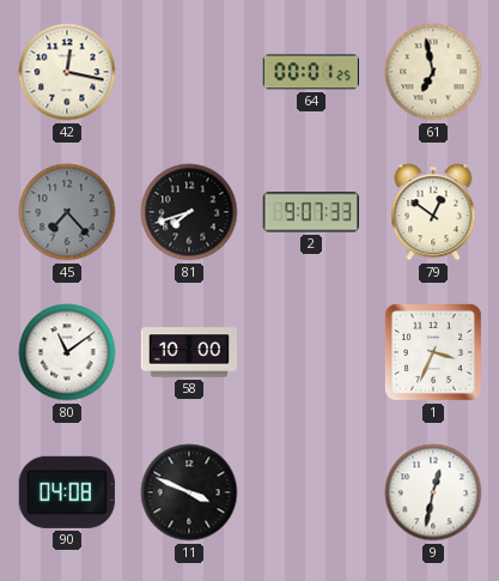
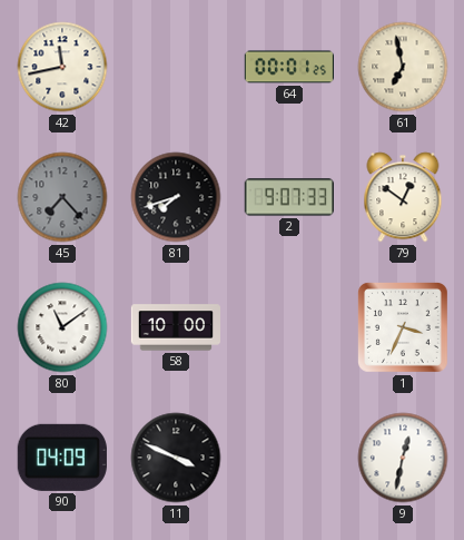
42: 12:17 -> 11:43
90: 04:08 -> 04:09
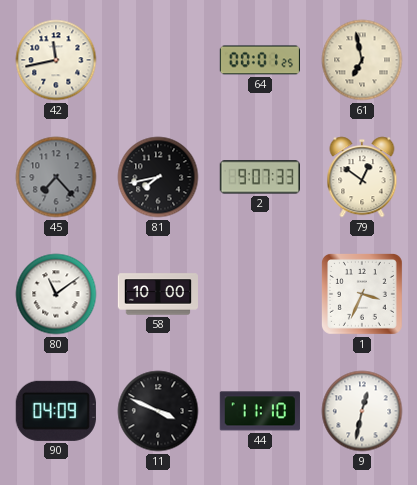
81: 7:42 -> 7:43
44: none -> 11:10
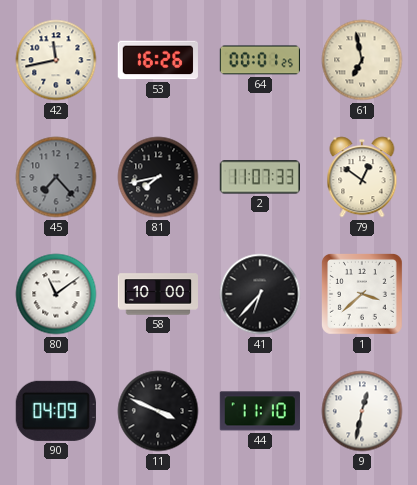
53: none -> 16:26
2: 9:07 -> 11:07
41: none -> 6:37
1: 3:34 -> 3:38
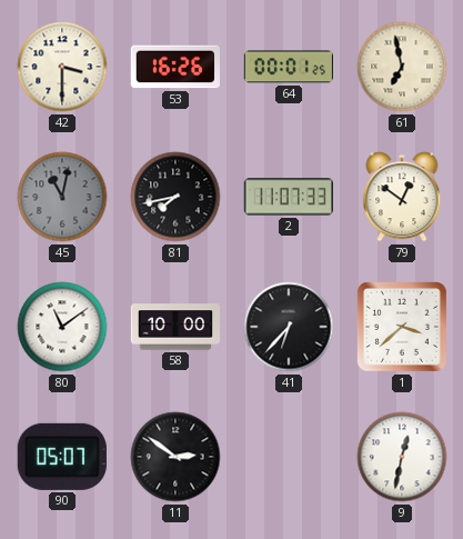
42: 11:43 -> 3:30
45: 7:23 -> 11:02
90: 04:09 -> 05:07
11: 3:49 -> 2:51
44: 11:10 -> none
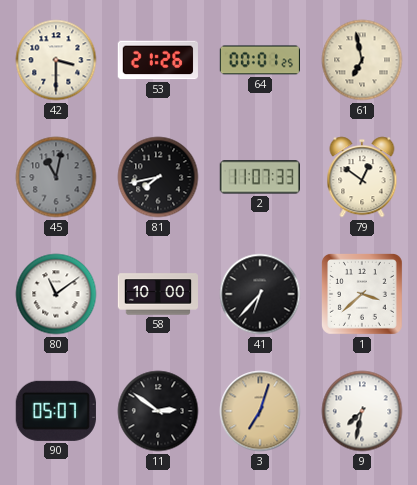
53: 16:26 -> 21:26
3: none -> 7:03
9: 12:32 -> 7:32
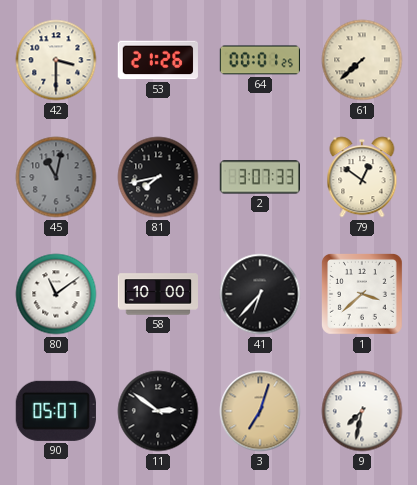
61: 6:58 -> 7:38
2: 11:07 -> 3:07
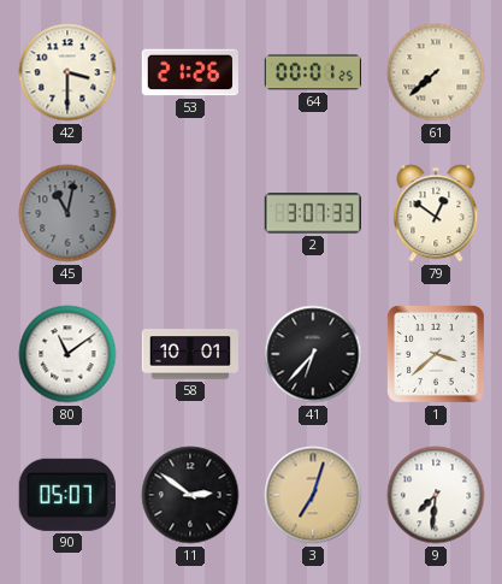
81: 7:43 -> none
58: 10:00 -> 10:01
9: 7:32 -> 7:31
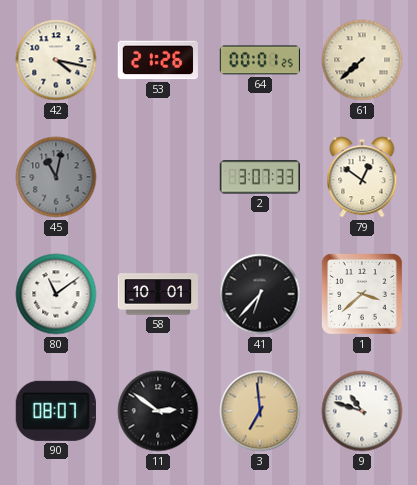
42: 3:30 -> 4:17
90: 05:07 -> 08:07
3: 7:03 -> 6:59
9: 7:31 -> 10:48
